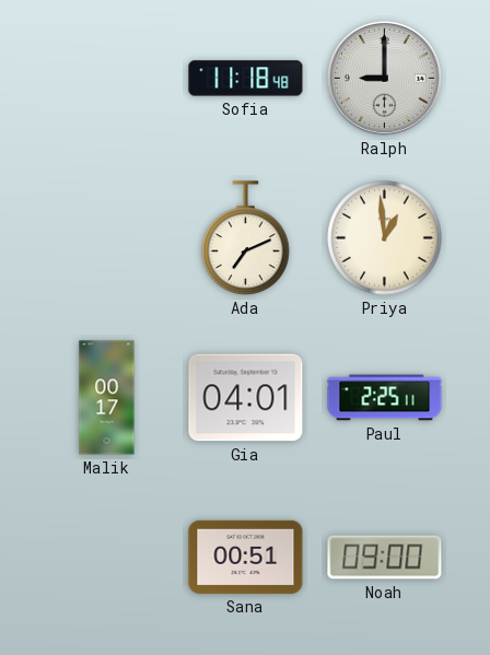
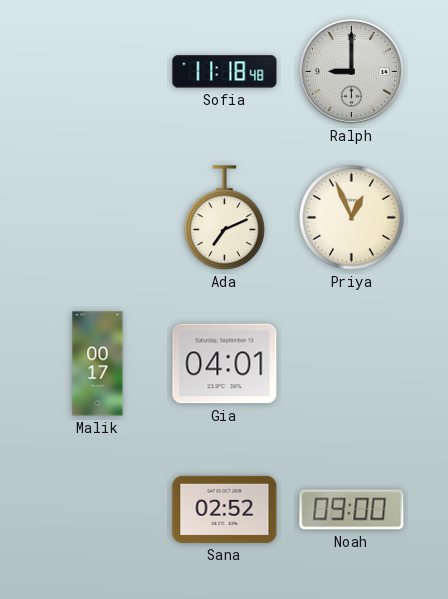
Priya: 12:59 -> 12:56
Paul: 2:25 -> none
Sana: 00:51 -> 02:52
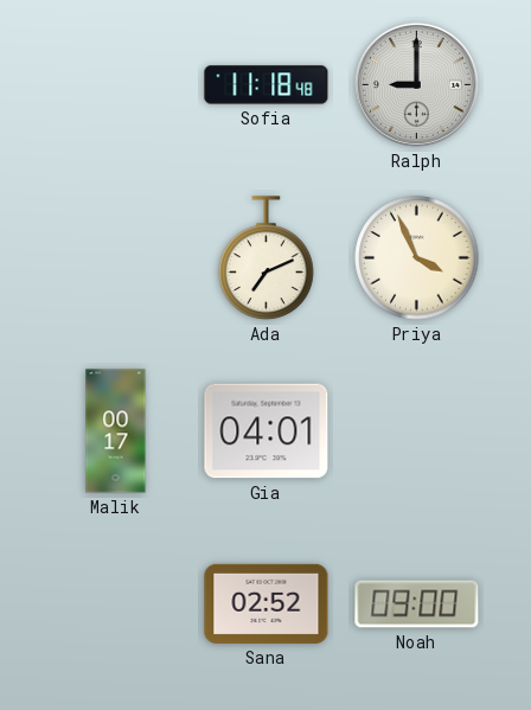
Priya: 12:56 -> 3:56
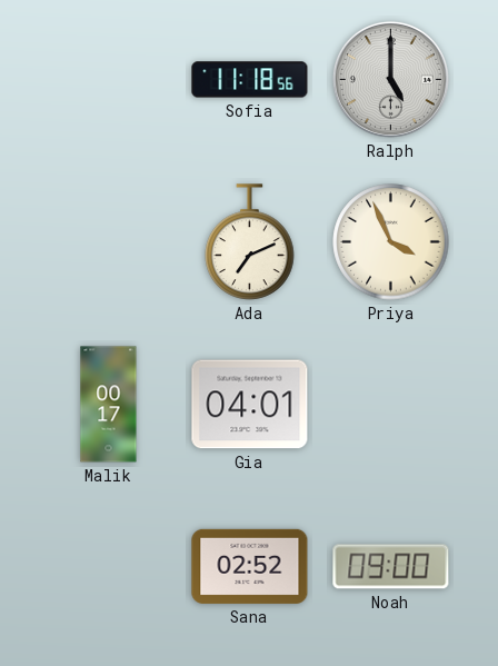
Sofia: 11:18:48 -> 11:18:56
Ralph: 9:00 -> 5:00
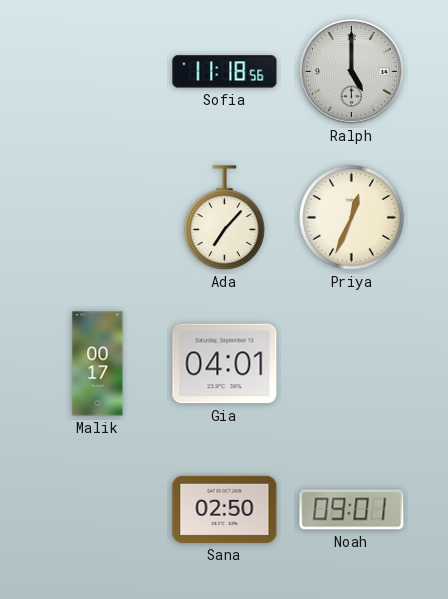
Ada: 7:11 -> 7:07
Priya: 3:56 -> 12:34
Sana: 02:52 -> 02:50
Noah: 09:00 -> 09:01
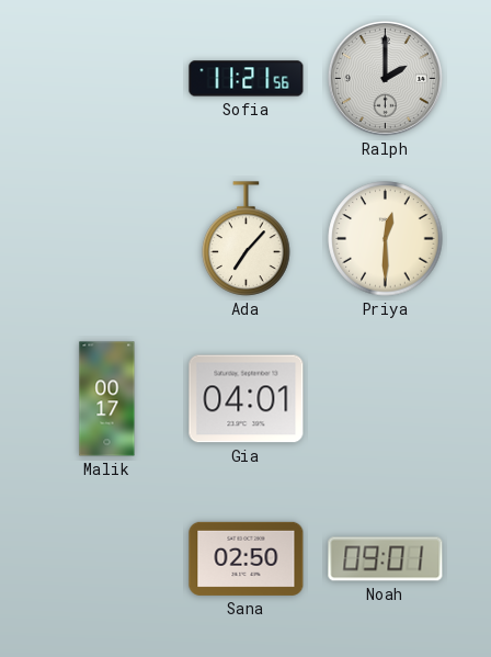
Sofia: 11:18 -> 11:21
Ralph: 5:00 -> 2:00
Priya: 12:34 -> 12:30
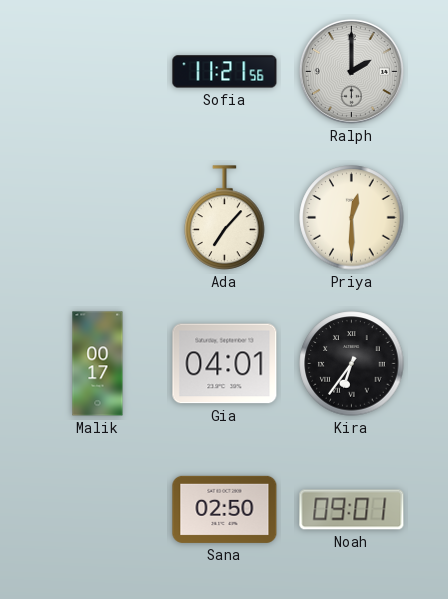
Kira: none -> 6:36
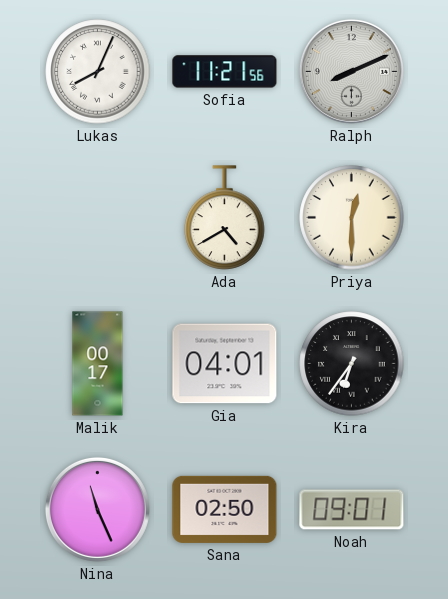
Lukas: none -> 8:04
Ralph: 2:00 -> 8:11
Ada: 7:07 -> 4:40
Nina: none -> 11:26
